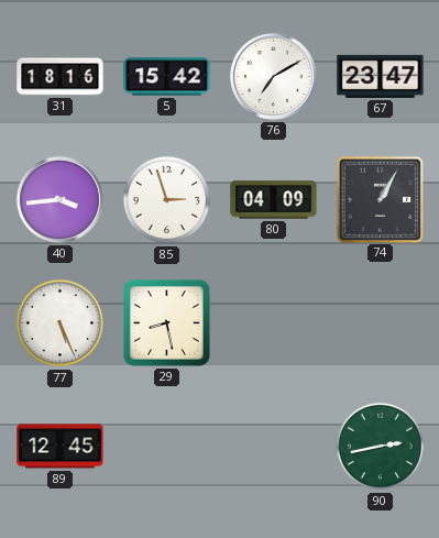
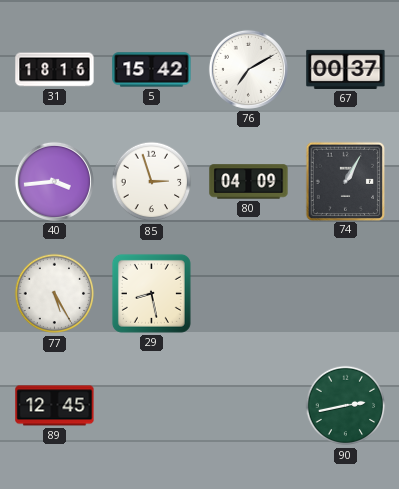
67: 23:47 -> 00:37
77: 5:26 -> 5:25
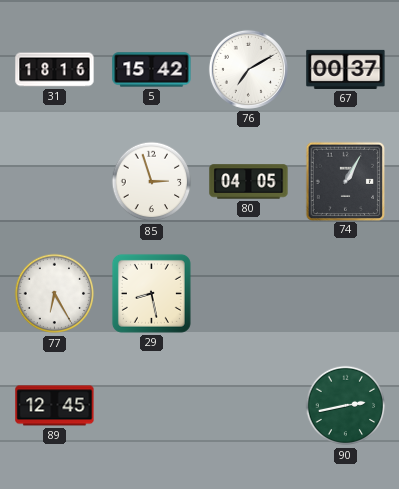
40: 3:44 -> none
80: 04:09 -> 04:05
77: 5:25 -> 6:25
